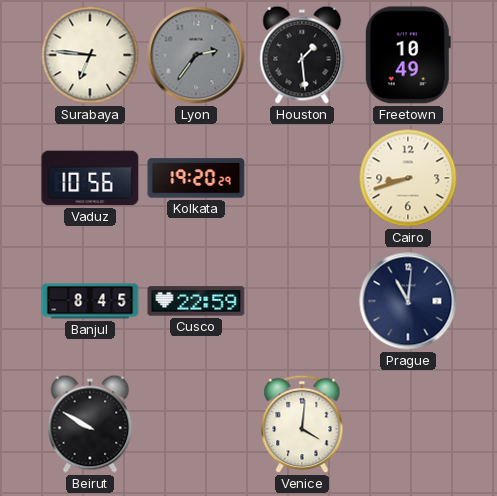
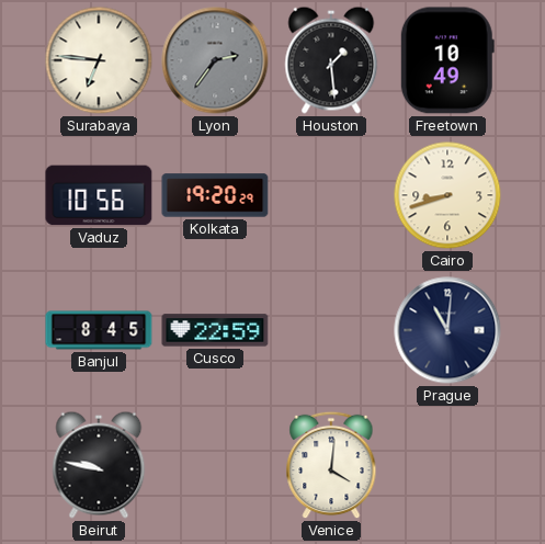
Beirut: 9:50 -> 9:47
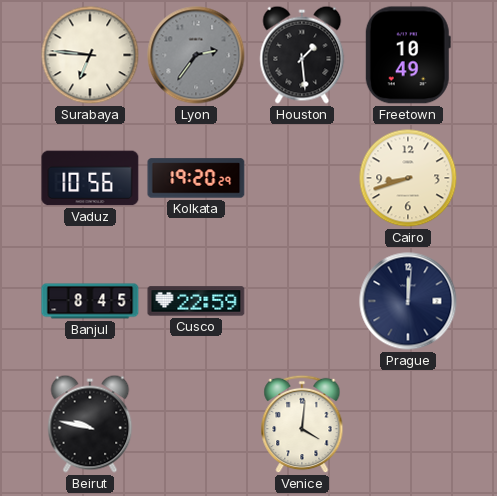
Prague: 11:01 -> 12:01
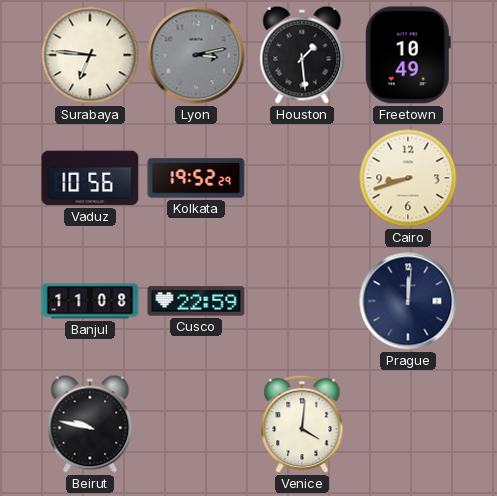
Lyon: 2:36 -> 3:13
Kolkata: 19:20 -> 19:52
Banjul: 8:45 -> 11:08
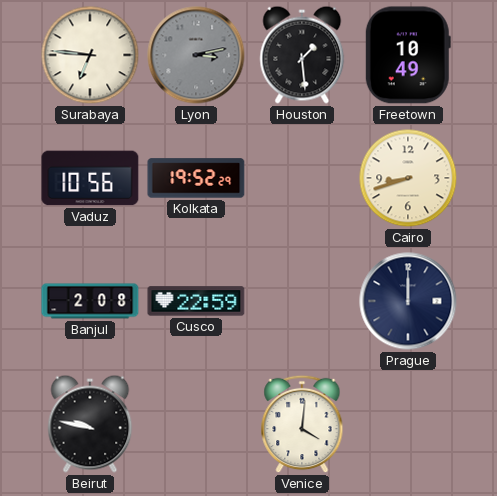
Banjul: 11:08 -> 2:08
Prague: 12:01 -> 12:00
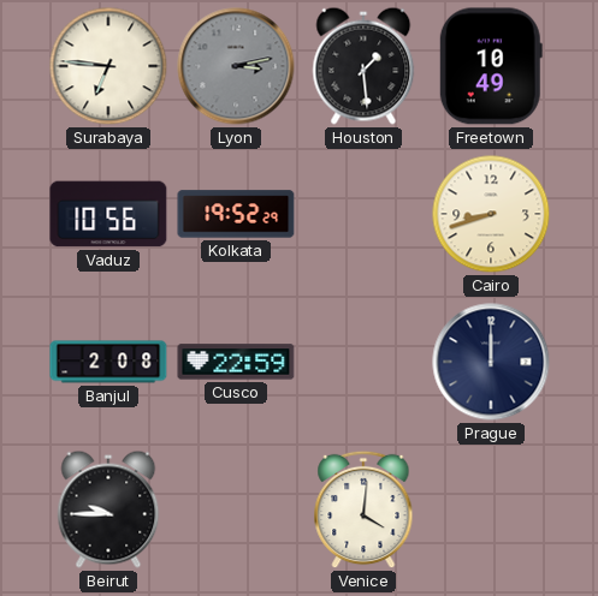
Beirut: 9:47 -> 9:45
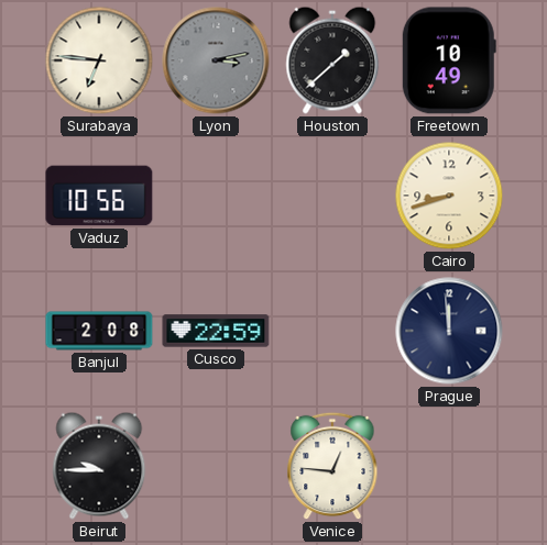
Houston: 1:29 -> 1:38
Kolkata: 19:52 -> none
Prague: 12:00 -> 11:59
Venice: 4:01 -> 12:46
